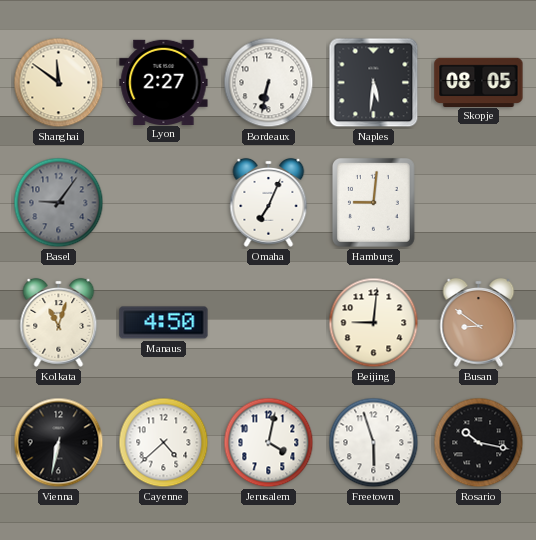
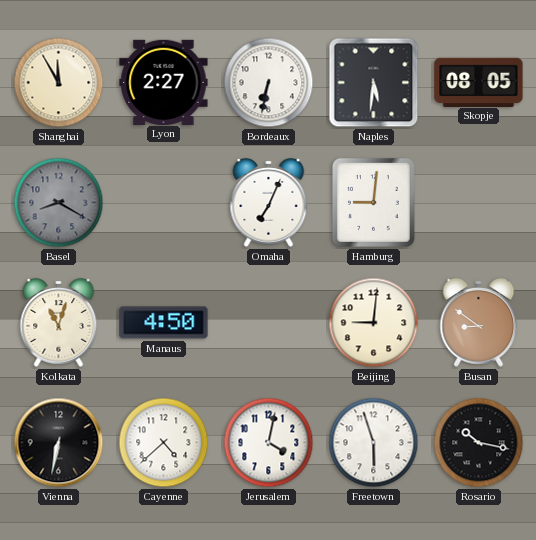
Shanghai: 11:51 -> 11:55
Basel: 9:06 -> 8:20
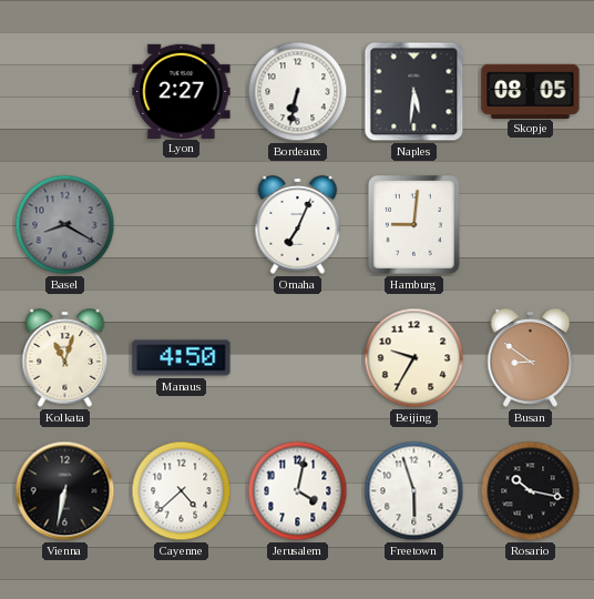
Shanghai: 11:55 -> none
Beijing: 9:01 -> 9:35
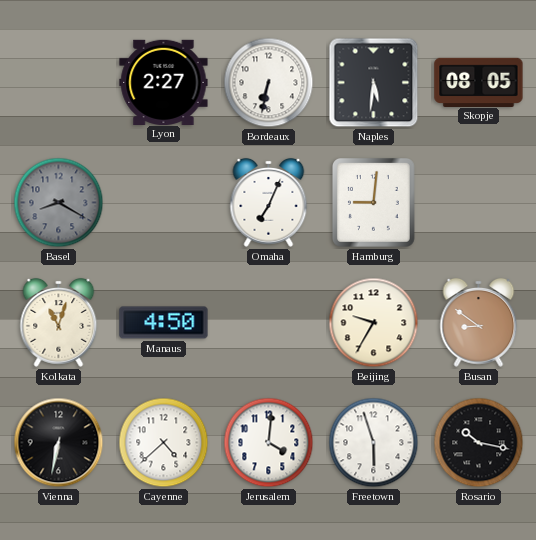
Jerusalem: 4:02 -> 4:01
